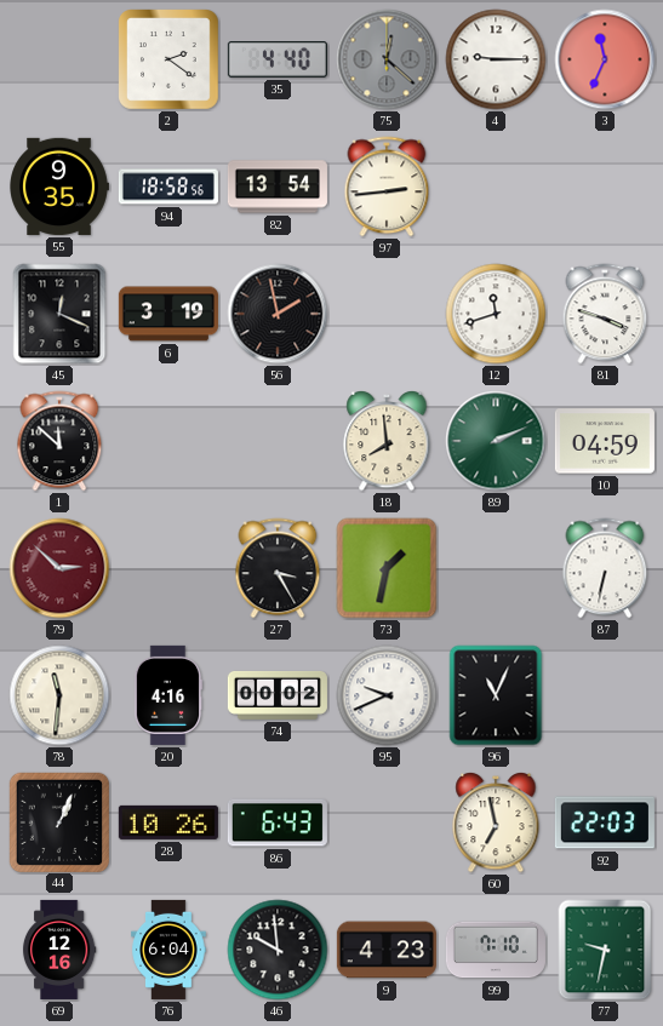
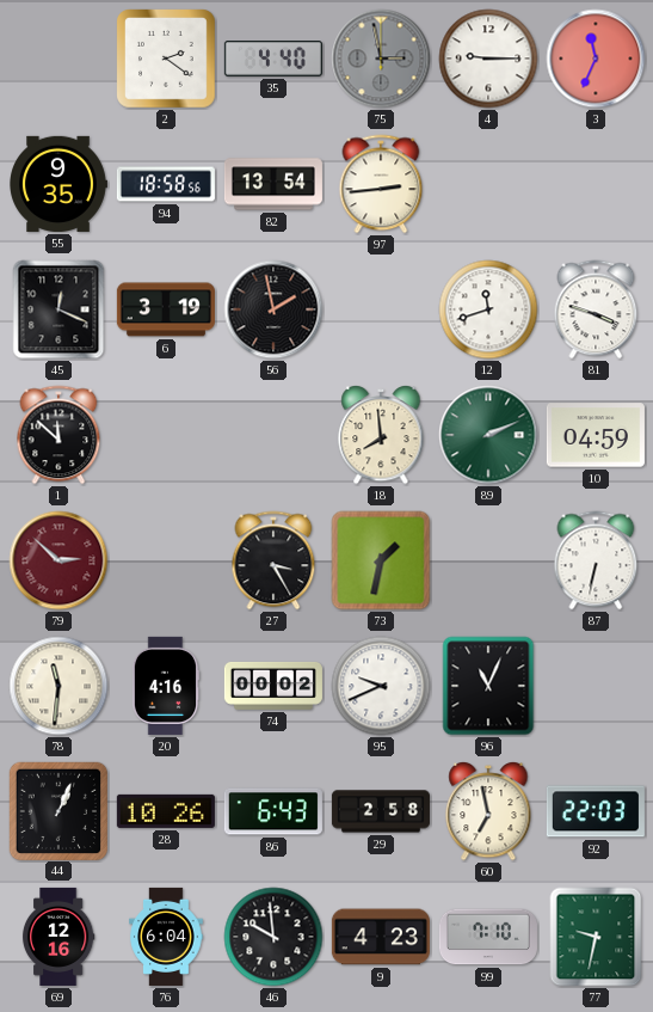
75: 12:22 -> 2:58
29: none -> 2:58
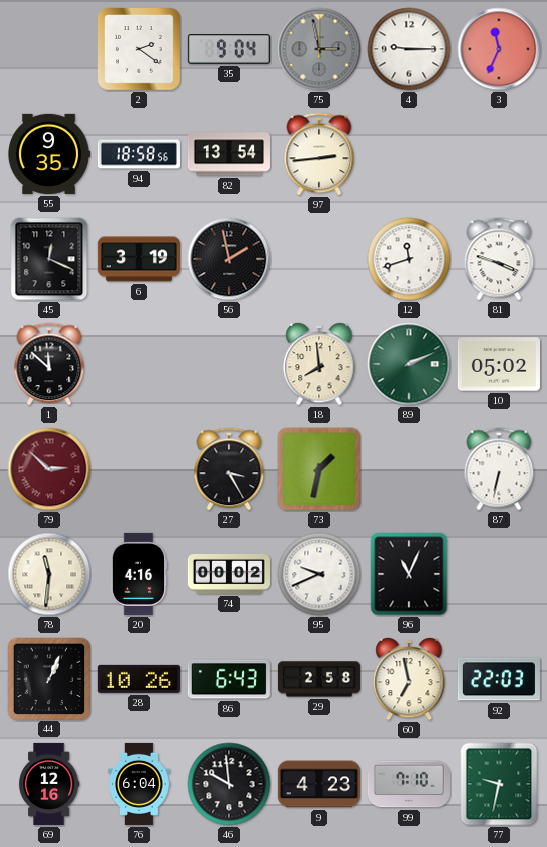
35: 4:40 -> 9:04
10: 04:59 -> 05:02
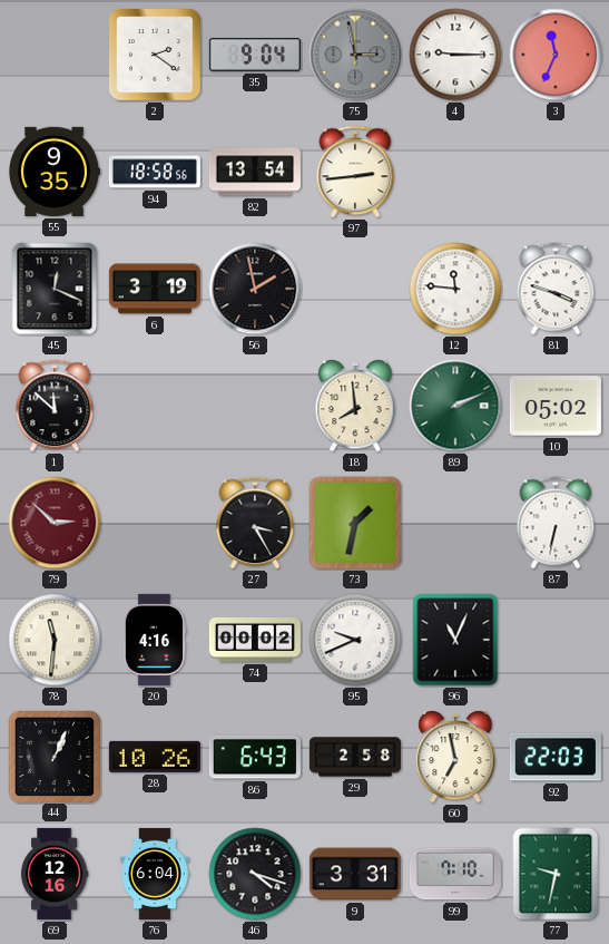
12: 11:42 -> 11:46
46: 9:59 -> 4:18
9: 4:23 -> 3:31
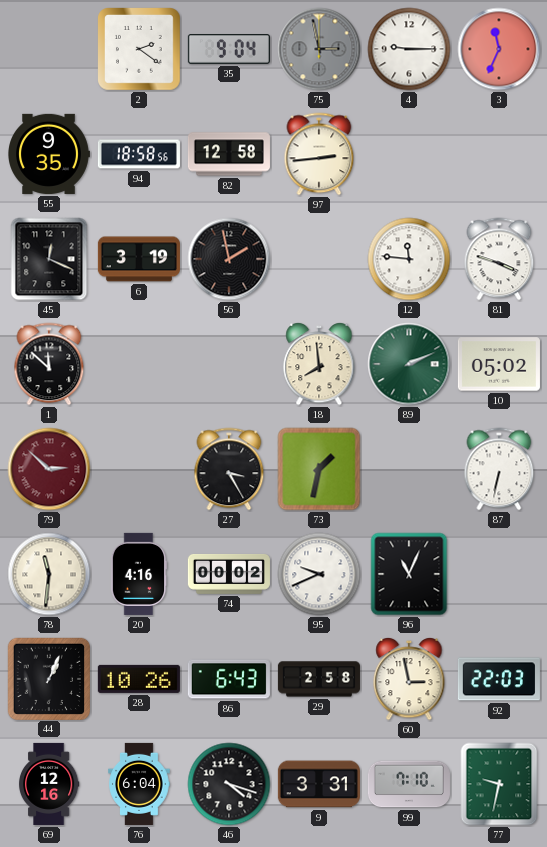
82: 13:54 -> 12:58
60: 6:58 -> 2:58
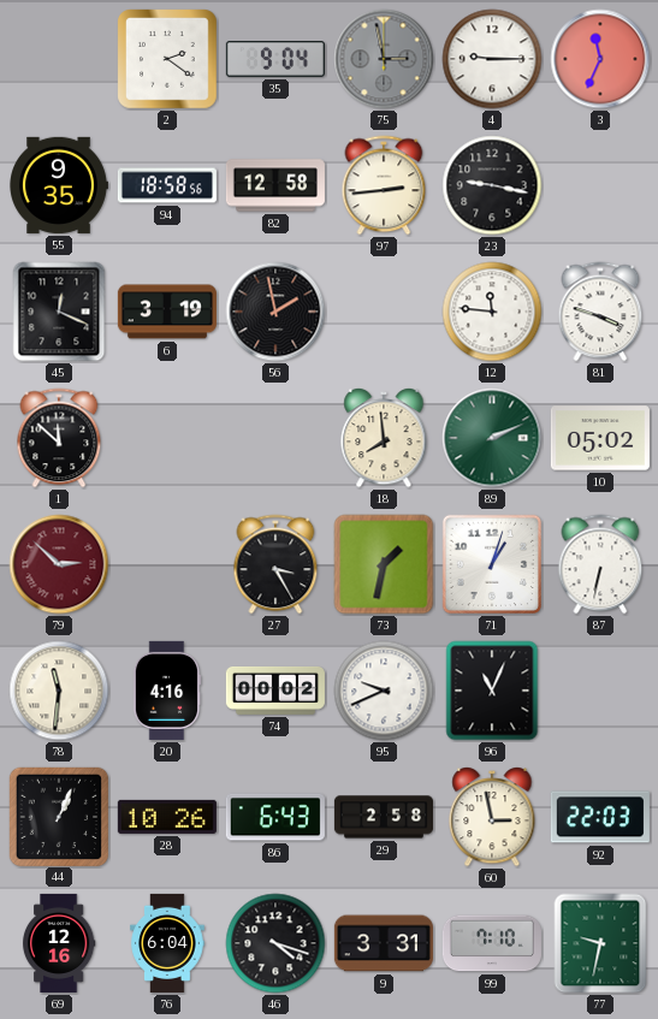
23: none -> 9:17
71: none -> 1:03
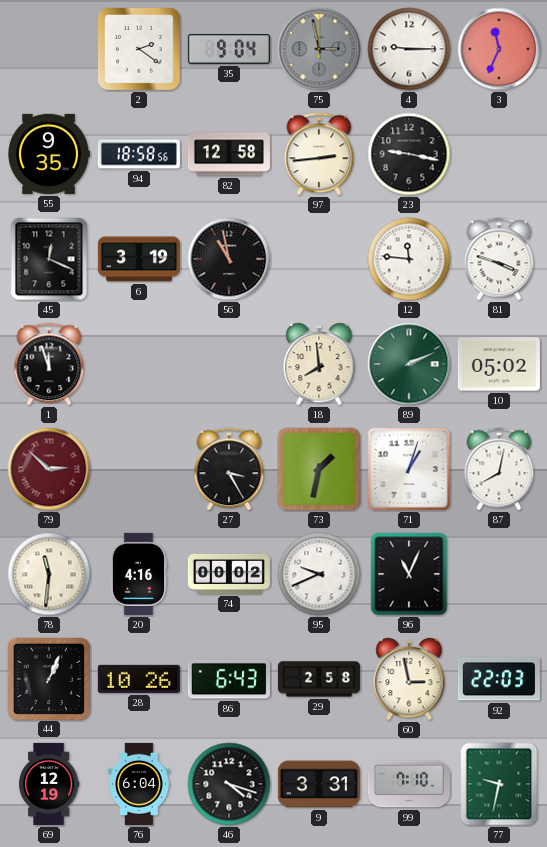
56: 1:58 -> 10:58
1: 11:52 -> 11:57
87: 6:32 -> 8:02
69: 12:16 -> 12:19
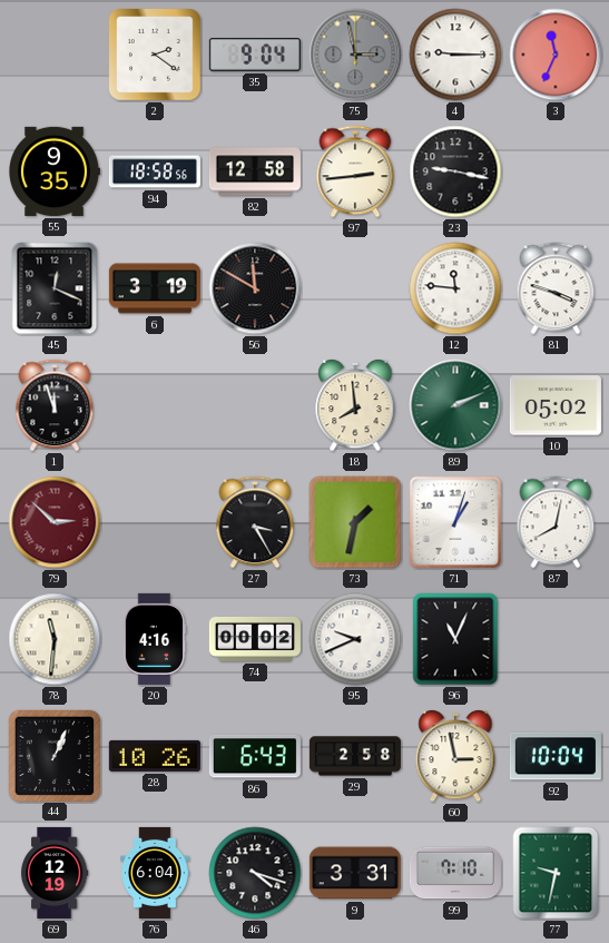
56: 10:58 -> 11:50
92: 22:03 -> 10:04
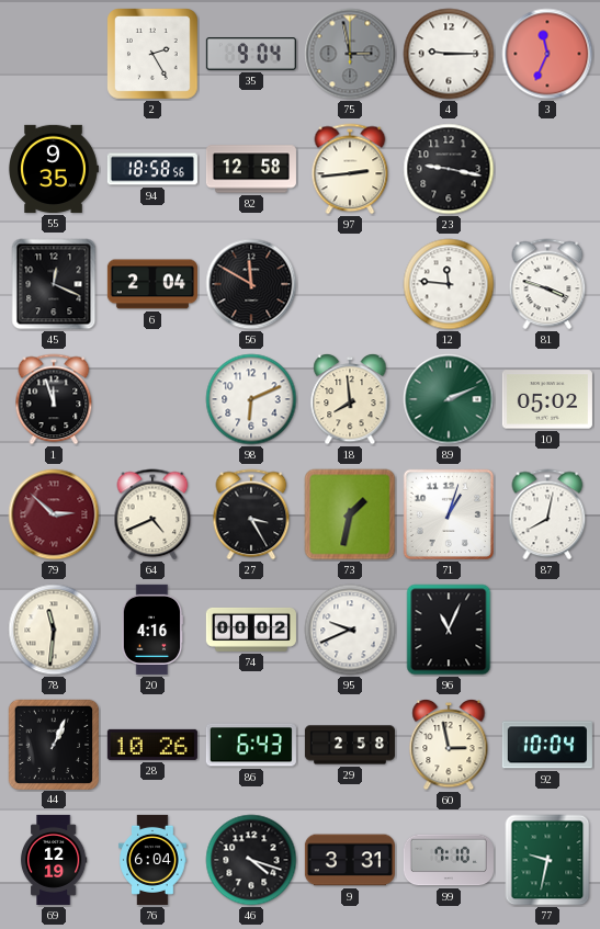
2: 2:21 -> 2:25
6: 3:19 -> 2:04
98: none -> 6:11
64: none -> 4:41
